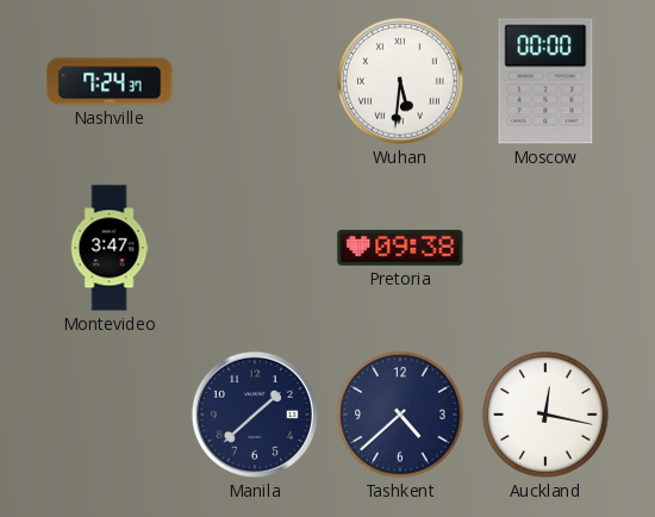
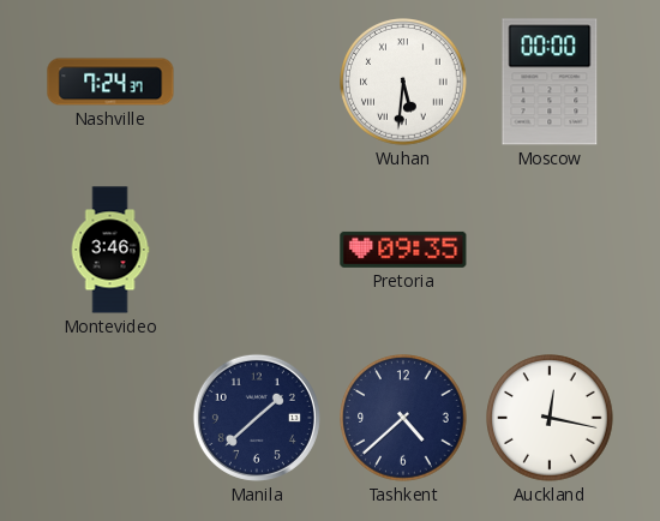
Montevideo: 3:47 -> 3:46
Pretoria: 09:38 -> 09:35
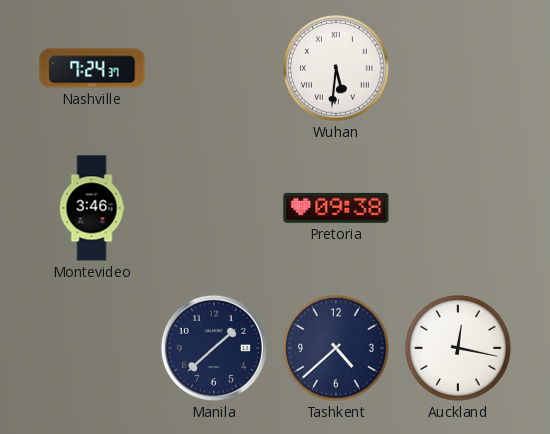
Moscow: 00:00 -> none
Pretoria: 09:35 -> 09:38
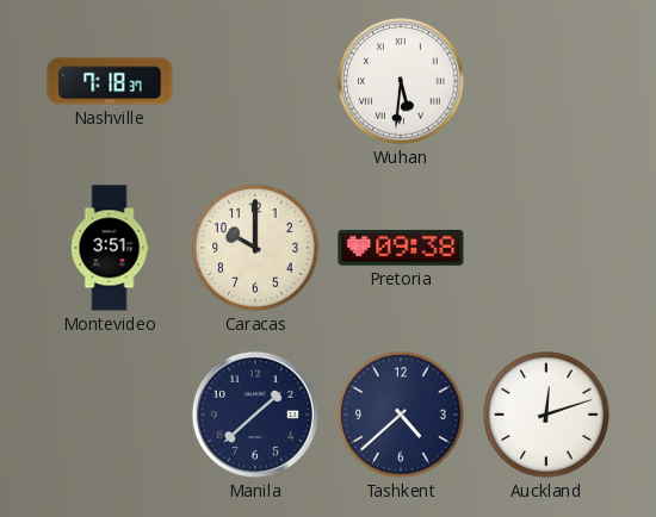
Nashville: 7:24 -> 7:18
Montevideo: 3:46 -> 3:51
Caracas: none -> 10:00
Auckland: 12:17 -> 12:12
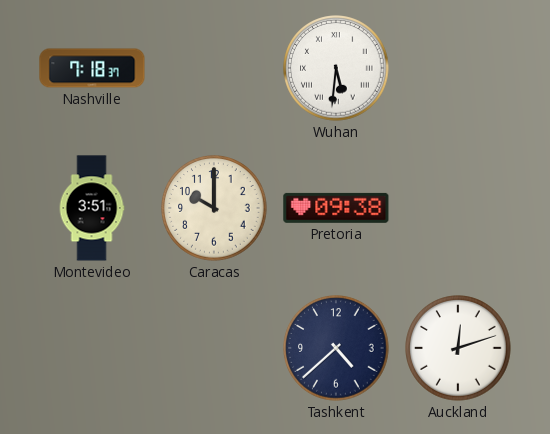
Manila: 1:38 -> none
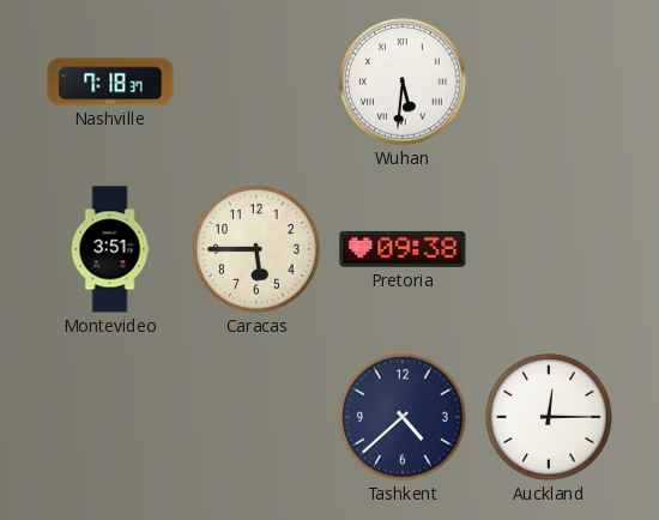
Caracas: 10:00 -> 5:45
Auckland: 12:12 -> 12:15
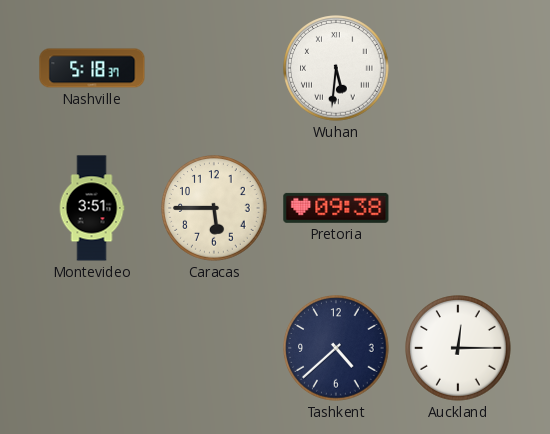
Nashville: 7:18 -> 5:18
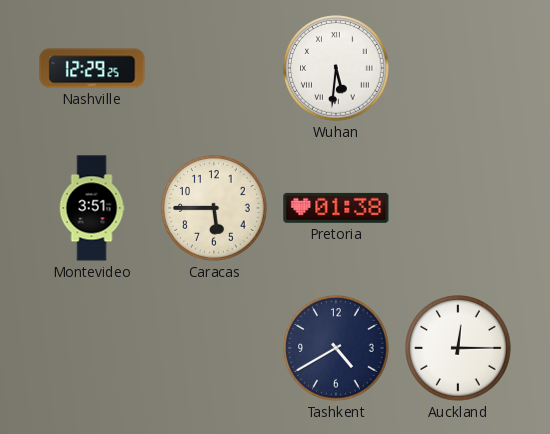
Nashville: 5:18 -> 12:29
Pretoria: 09:38 -> 01:38
Tashkent: 4:38 -> 4:40
